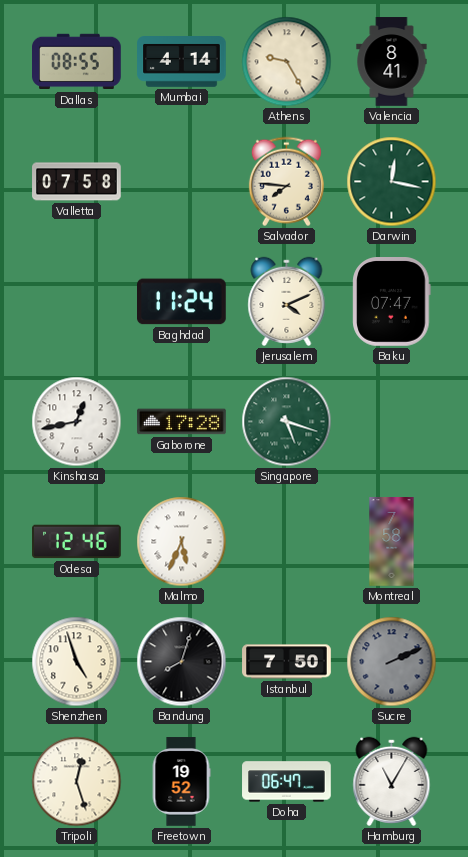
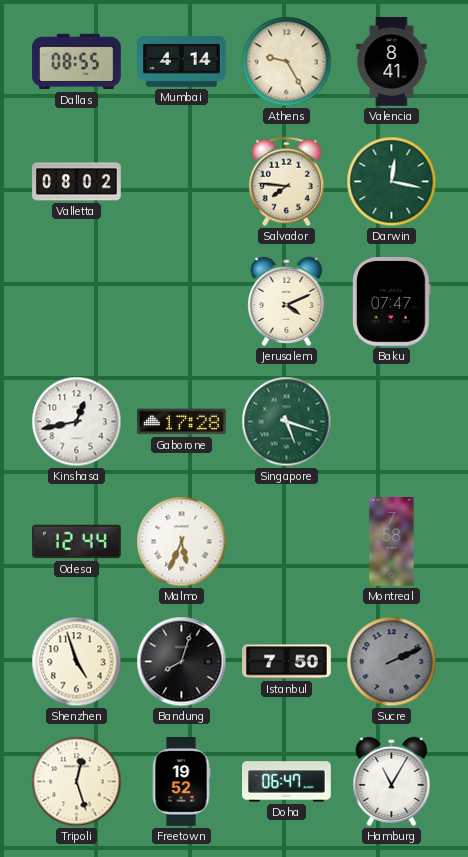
Valletta: 07:58 -> 08:02
Baghdad: 11:24 -> none
Odesa: 12:46 -> 12:44
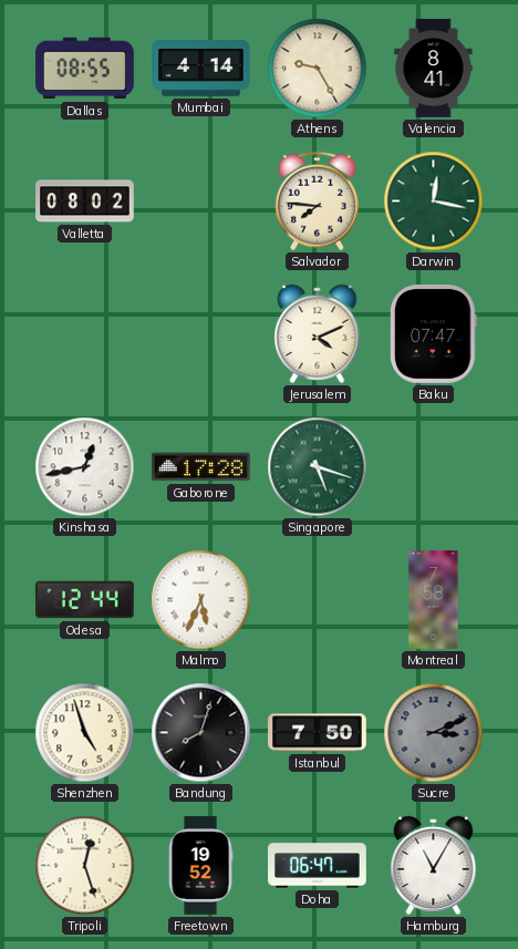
Sucre: 2:11 -> 3:11
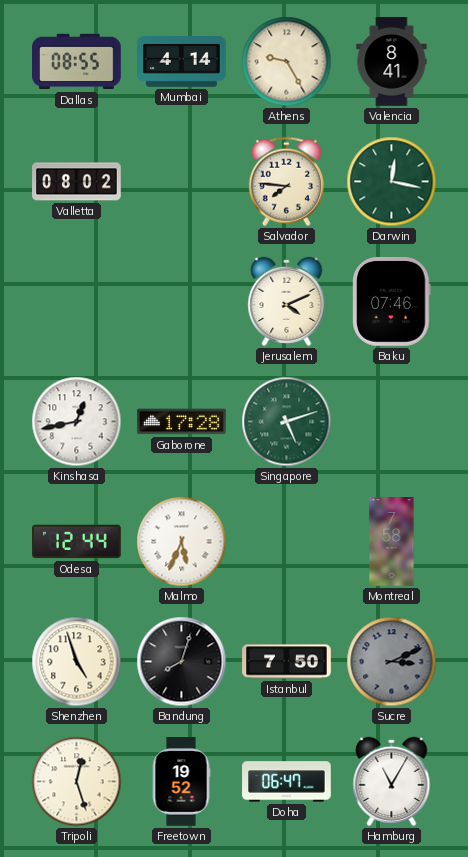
Baku: 07:47 -> 07:46
Singapore: 5:18 -> 5:12
